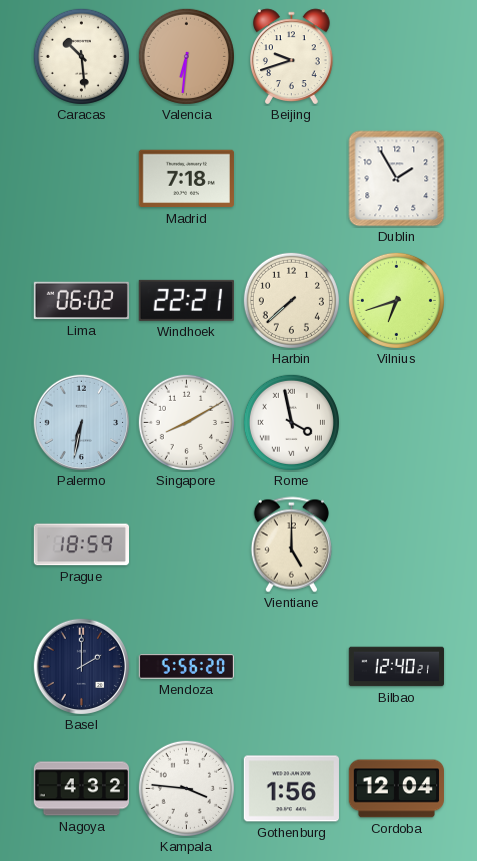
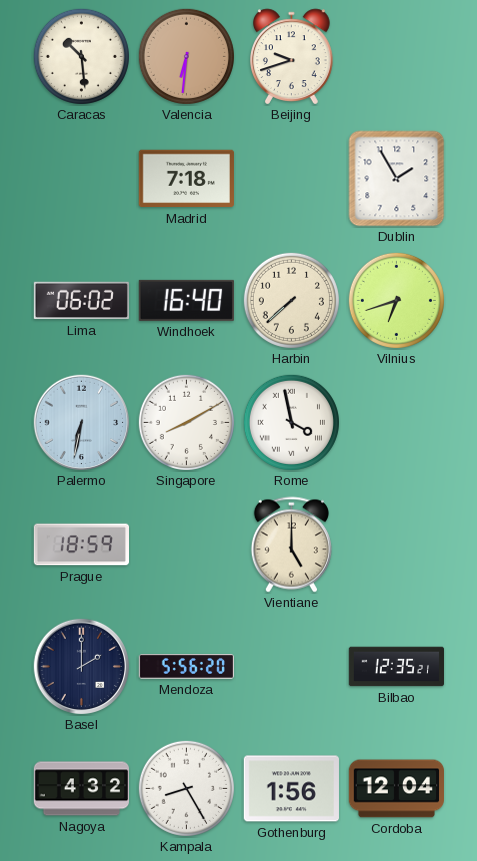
Windhoek: 22:21 -> 16:40
Bilbao: 12:40 -> 12:35
Kampala: 3:46 -> 8:25
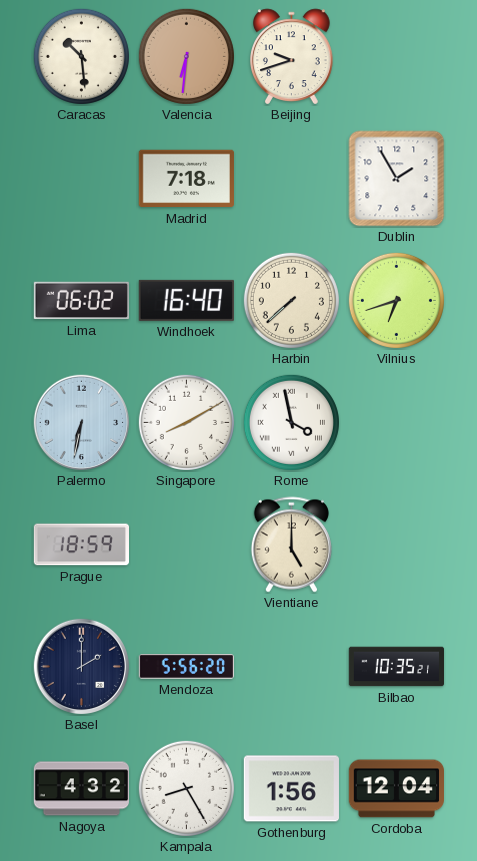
Bilbao: 12:35 -> 10:35
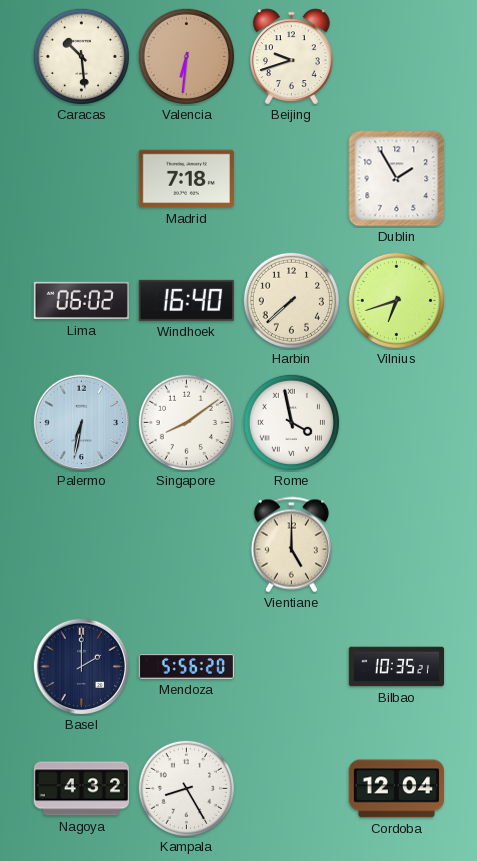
Singapore: 8:10 -> 8:09
Prague: 18:59 -> none
Gothenburg: 1:56 -> none
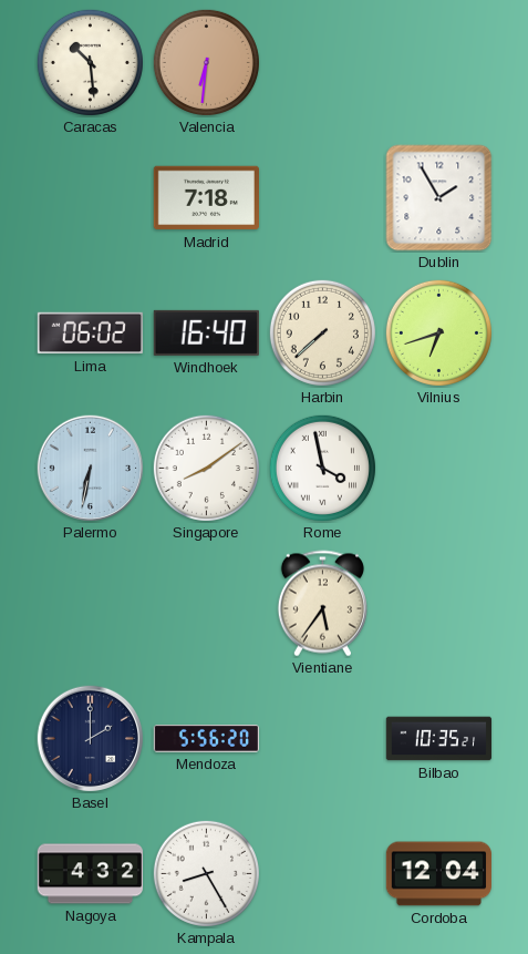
Beijing: 9:42 -> none
Vientiane: 5:00 -> 5:36
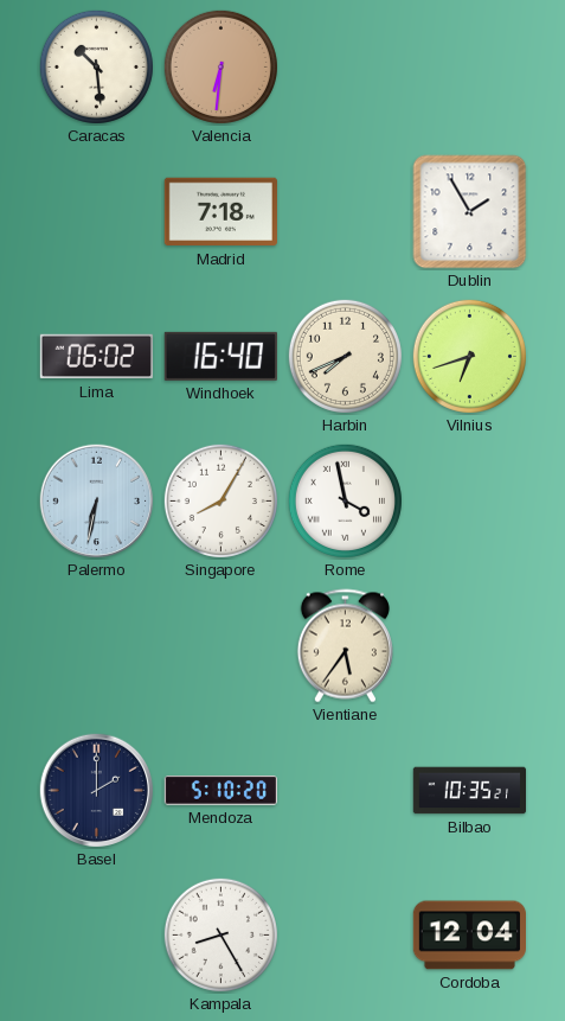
Harbin: 7:38 -> 7:41
Singapore: 8:09 -> 8:05
Mendoza: 5:56 -> 5:10
Nagoya: 4:32 -> none
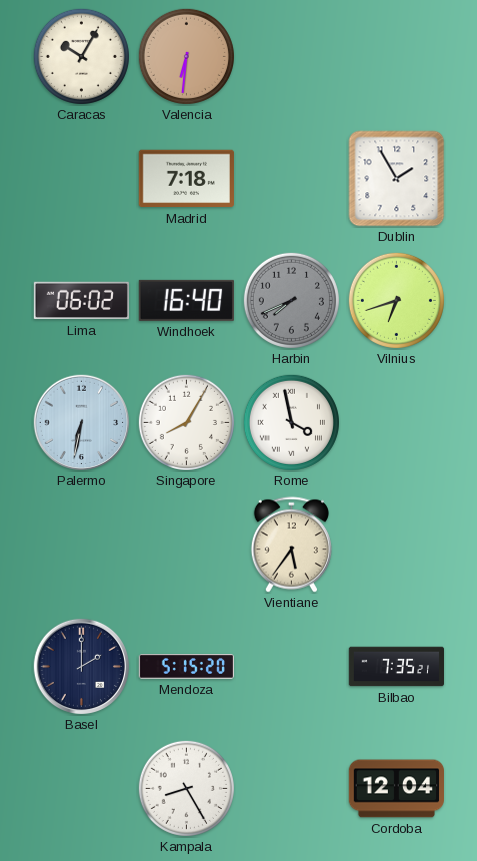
Caracas: 10:29 -> 10:05
Harbin dial: cream -> grey
Mendoza: 5:10 -> 5:15
Bilbao: 10:35 -> 7:35
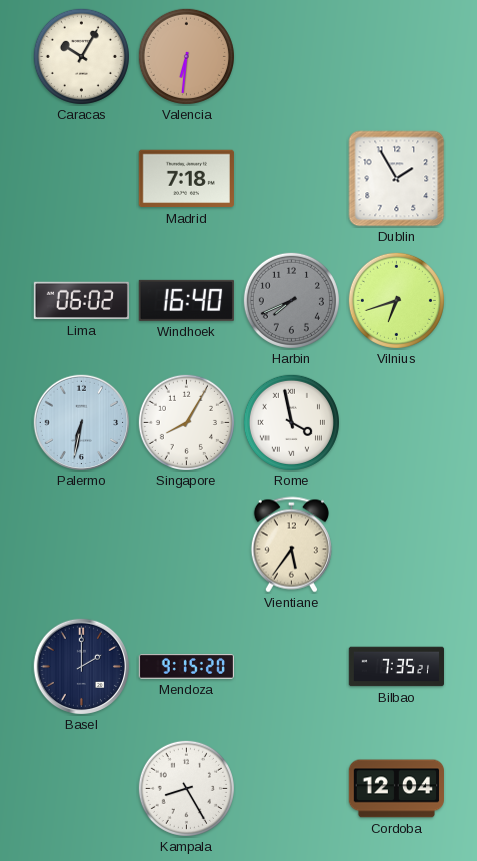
Mendoza: 5:15 -> 9:15
